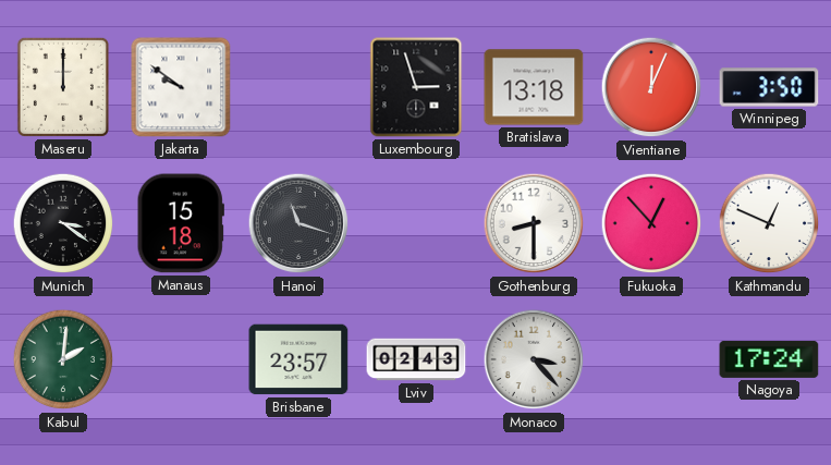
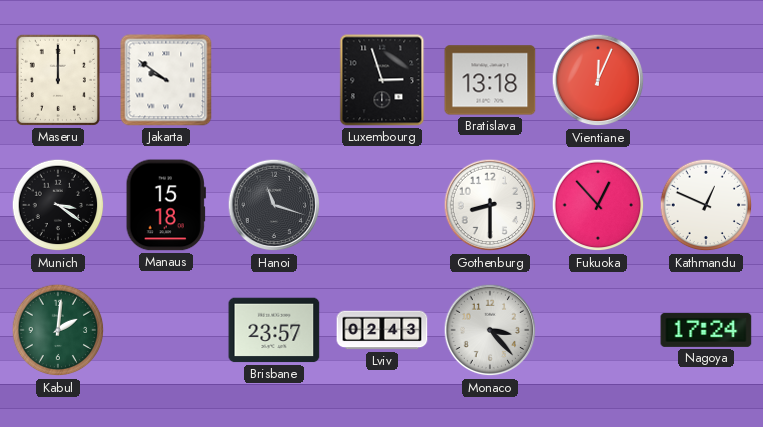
Winnipeg: 3:50 -> none
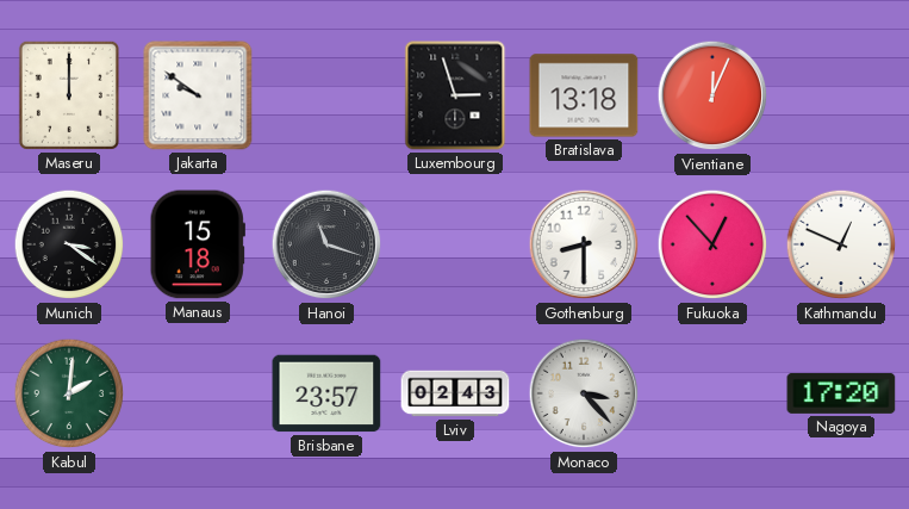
Nagoya: 17:24 -> 17:20
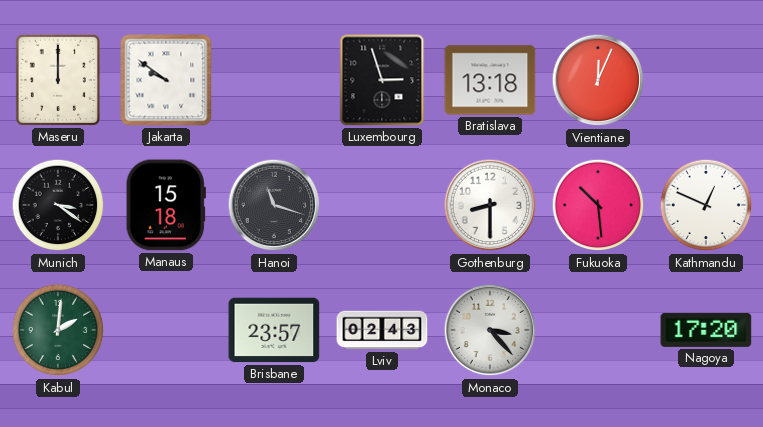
Fukuoka: 12:53 -> 10:29
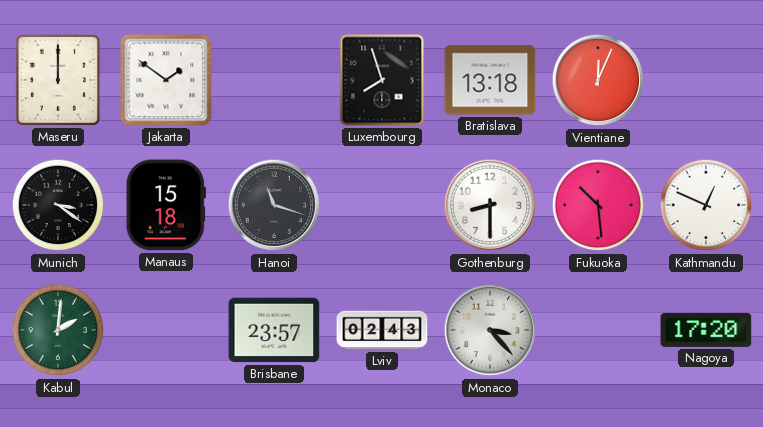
Jakarta: 9:51 -> 1:51
Luxembourg: 2:57 -> 7:57
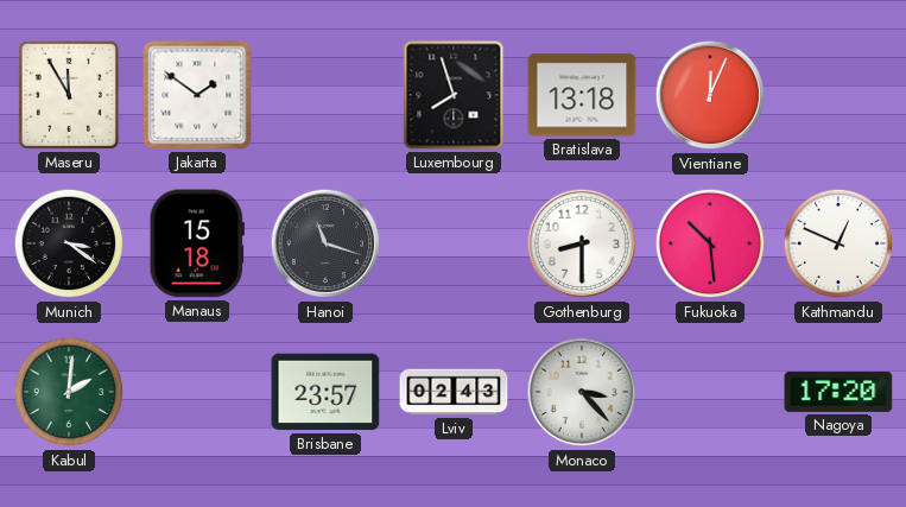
Maseru: 12:00 -> 11:55
